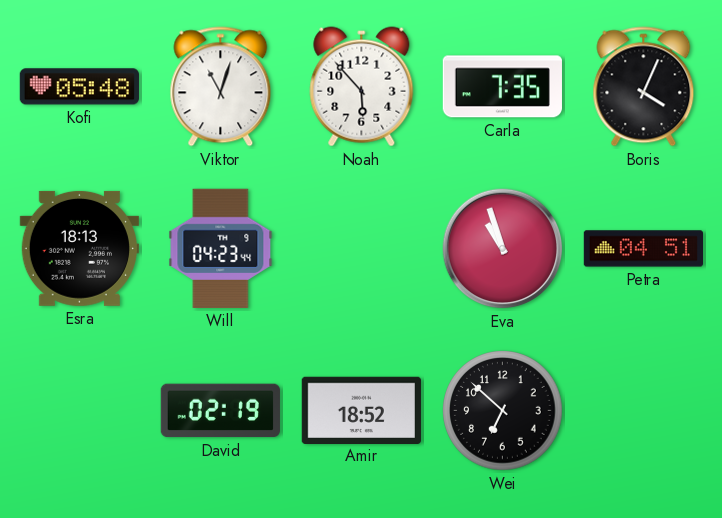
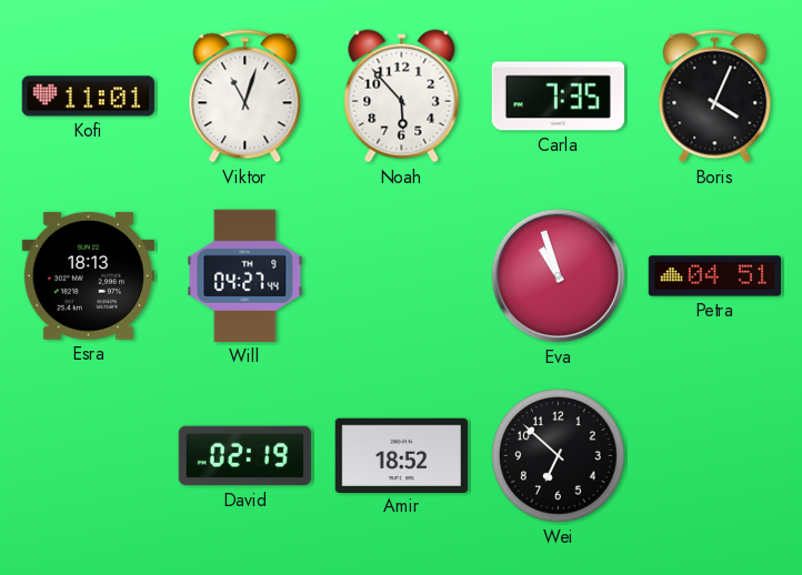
Kofi: 05:48 -> 11:01
Will: 04:23 -> 04:27
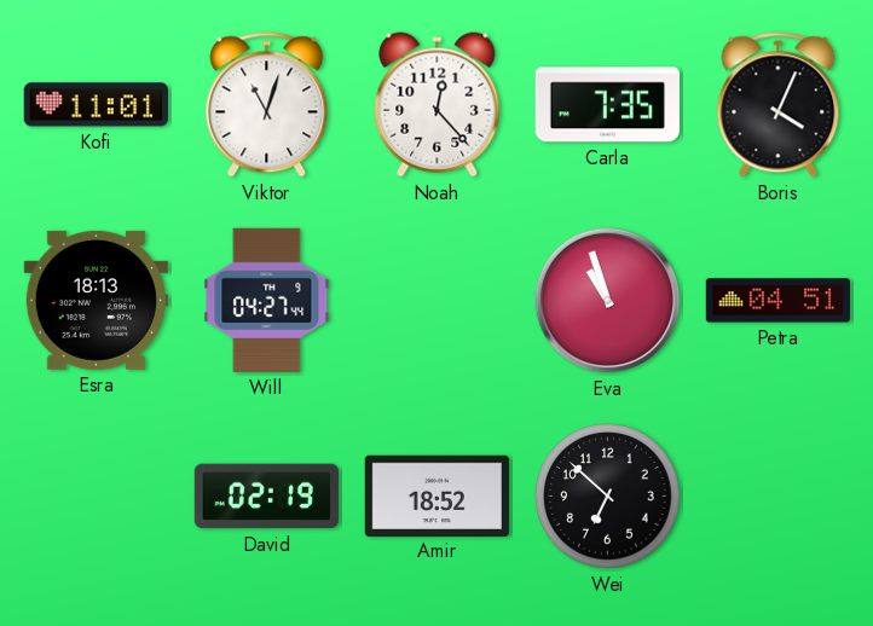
Noah: 5:53 -> 12:23
